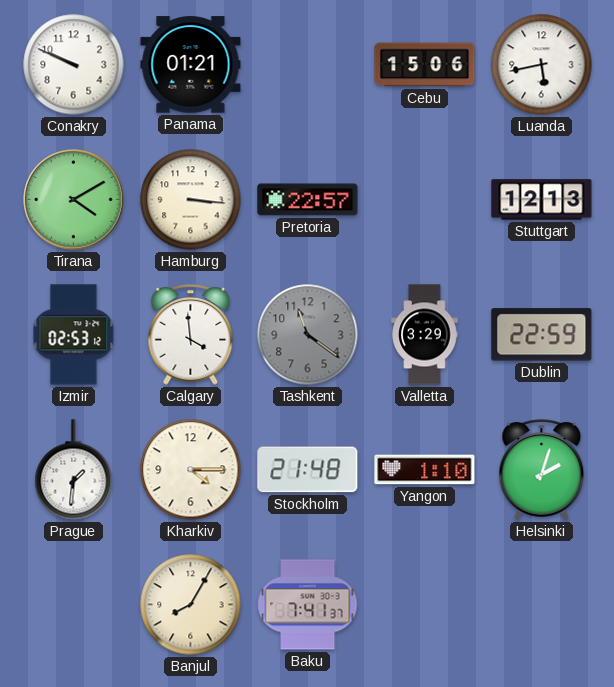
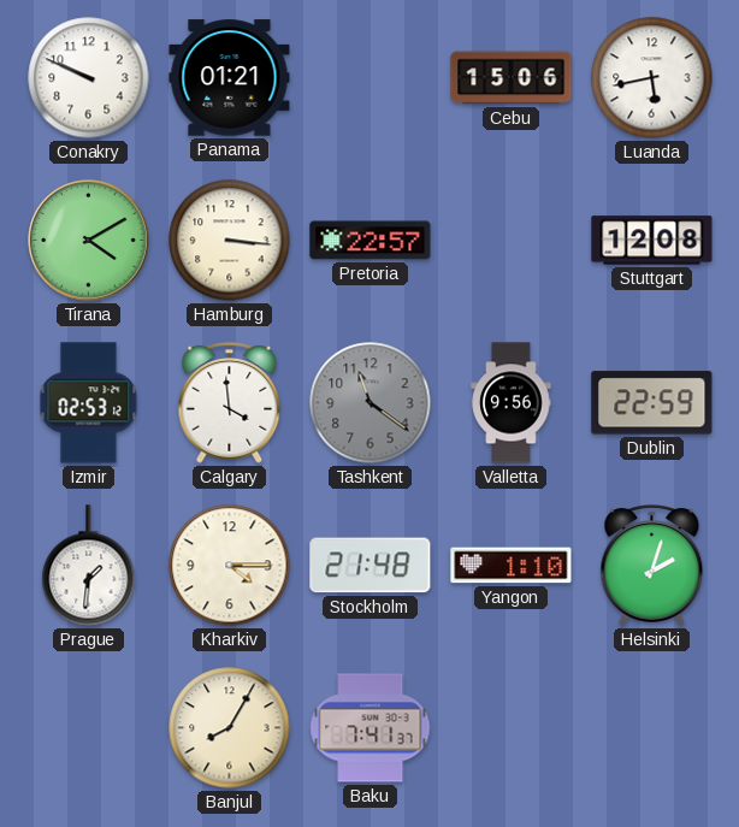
Stuttgart: 12:13 -> 12:08
Valletta: 3:29 -> 9:56
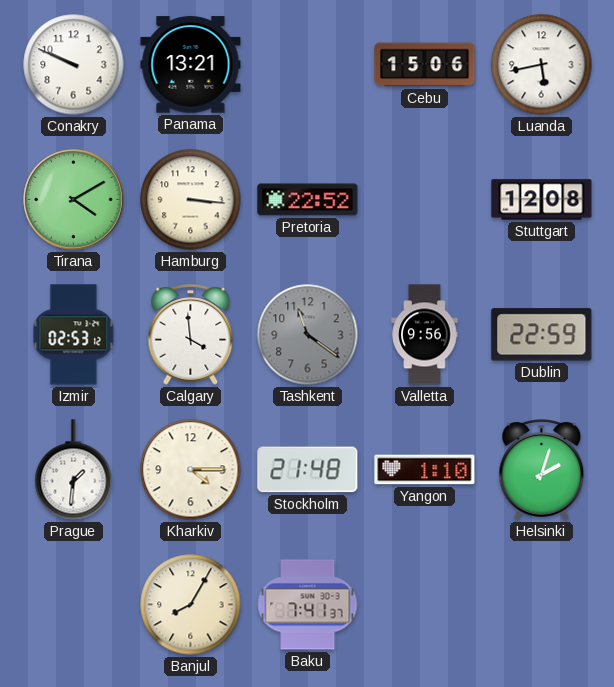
Panama: 01:21 -> 13:21
Pretoria: 22:57 -> 22:52
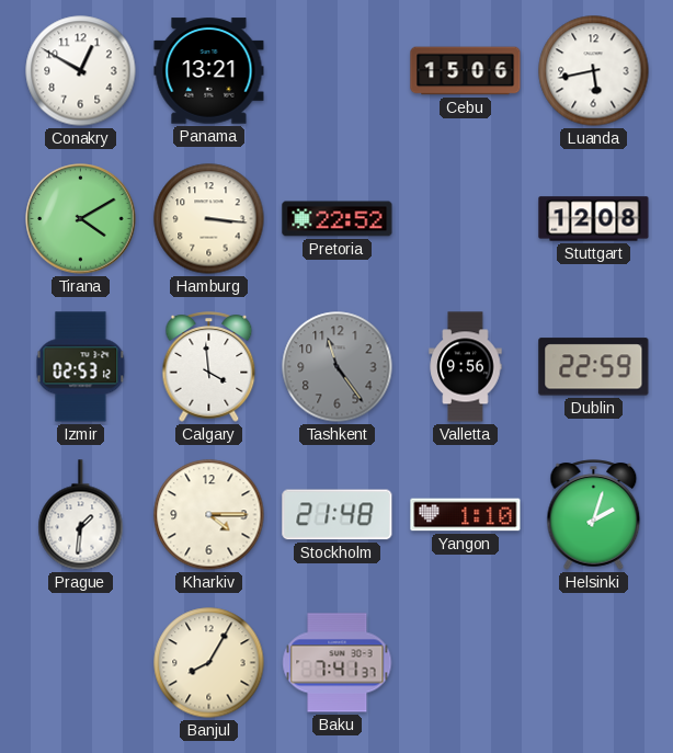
Conakry: 9:49 -> 12:50
Tashkent: 11:21 -> 11:24
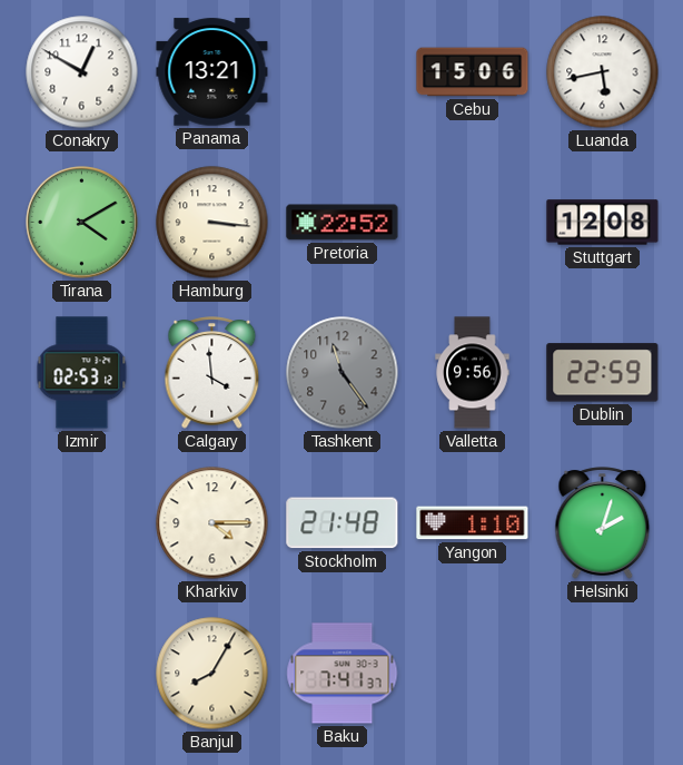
Prague: 1:31 -> none
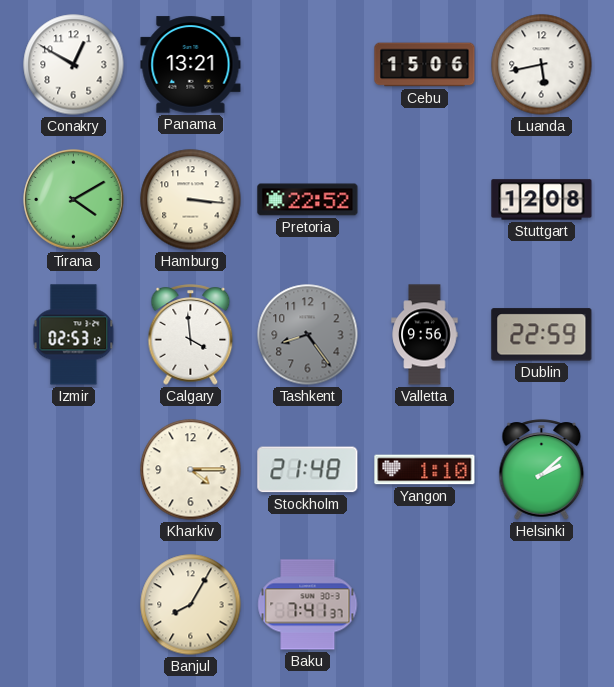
Tashkent: 11:24 -> 8:24
Helsinki: 2:03 -> 2:08
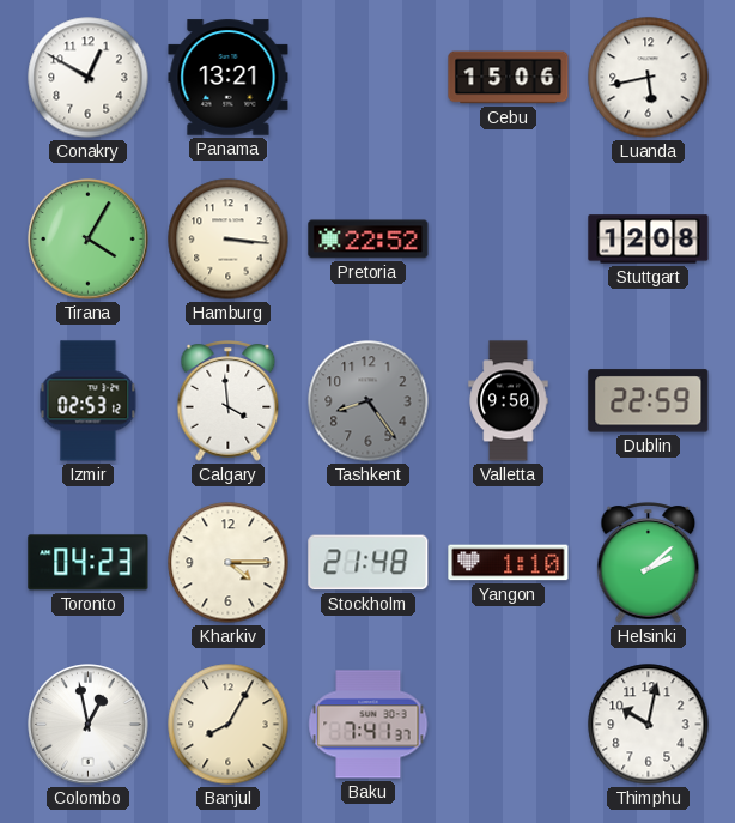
Tirana: 4:10 -> 4:05
Valletta: 9:56 -> 9:50
Toronto: none -> 04:23
Colombo: none -> 12:58
Thimphu: none -> 10:02
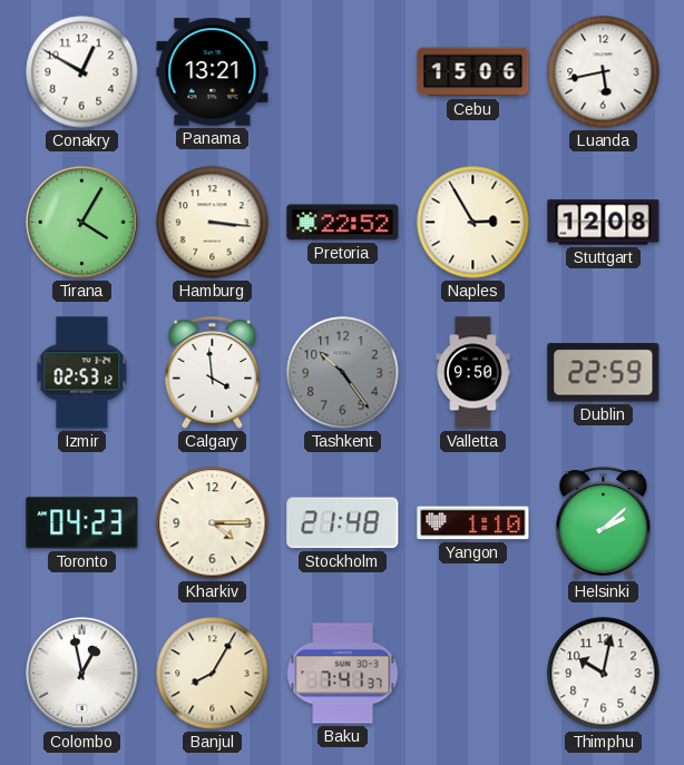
Naples: none -> 2:55
Tashkent: 8:24 -> 10:24
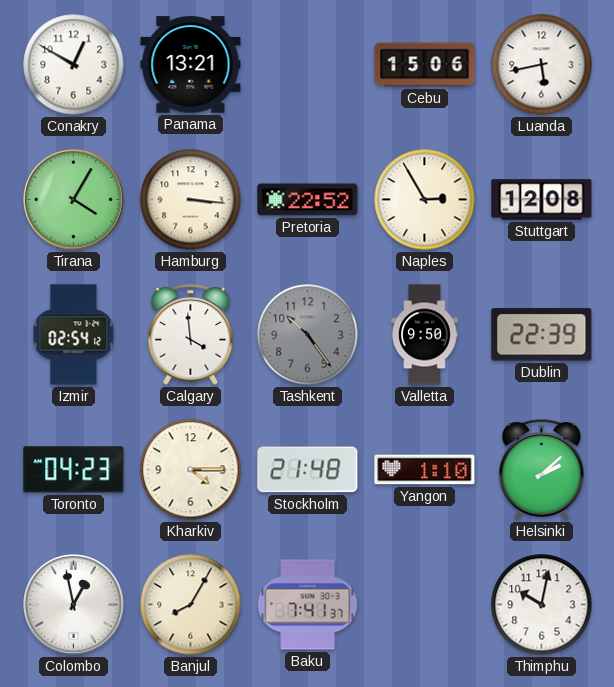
Izmir: 02:53 -> 02:54
Dublin: 22:59 -> 22:39
